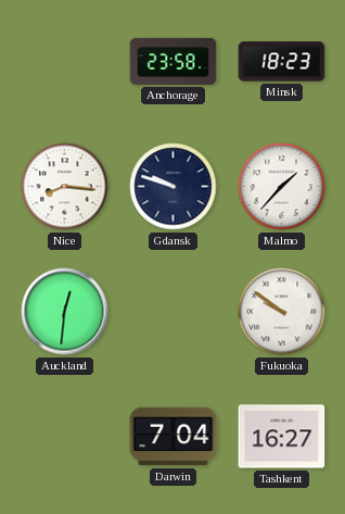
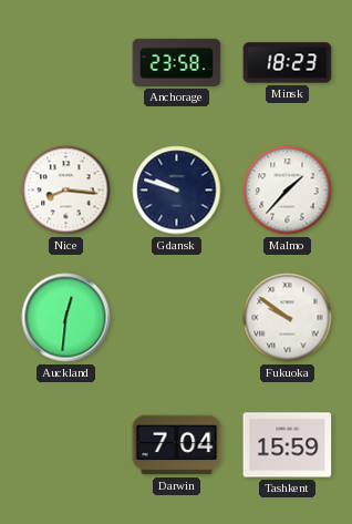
Tashkent: 16:27 -> 15:59
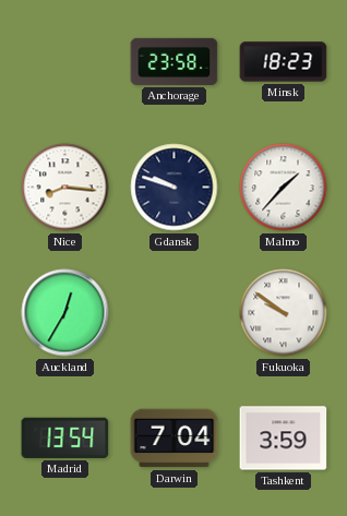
Auckland: 12:31 -> 12:35
Madrid: none -> 13:54
Tashkent: 15:59 -> 3:59
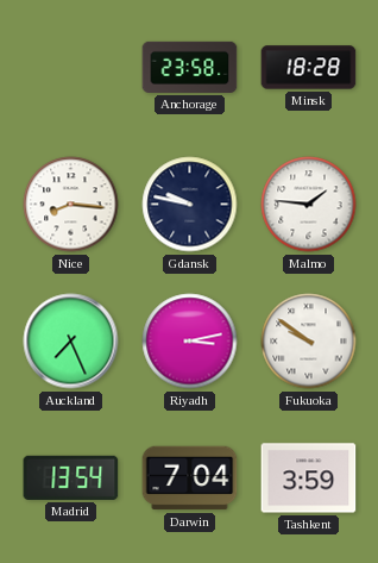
Minsk: 18:23 -> 18:28
Gdansk: 9:48 -> 9:47
Malmo: 1:37 -> 1:46
Auckland: 12:35 -> 7:26
Riyadh: none -> 3:13
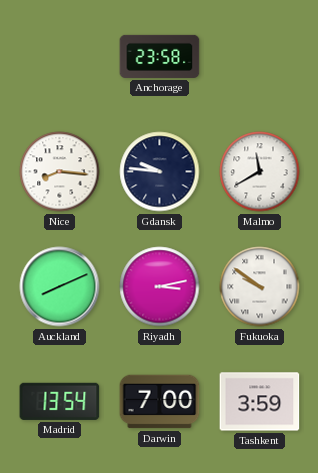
Minsk: 18:28 -> none
Gdansk: 9:47 -> 9:46
Malmo: 1:46 -> 11:40
Auckland: 7:26 -> 8:11
Darwin: 7:04 -> 7:00
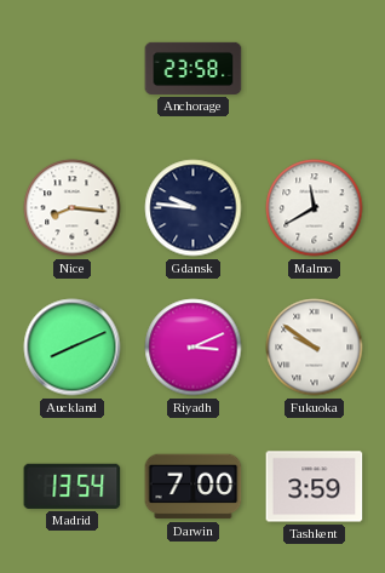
Riyadh: 3:13 -> 3:11
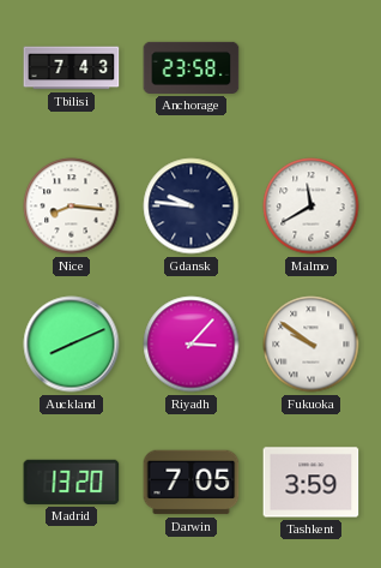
Tbilisi: none -> 7:43
Riyadh: 3:11 -> 3:07
Madrid: 13:54 -> 13:20
Darwin: 7:00 -> 7:05
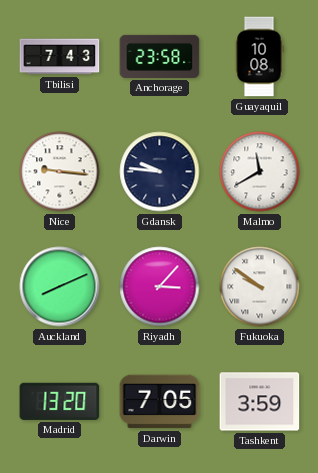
Guayaquil: none -> 10:08
Nice: 8:16 -> 9:16
